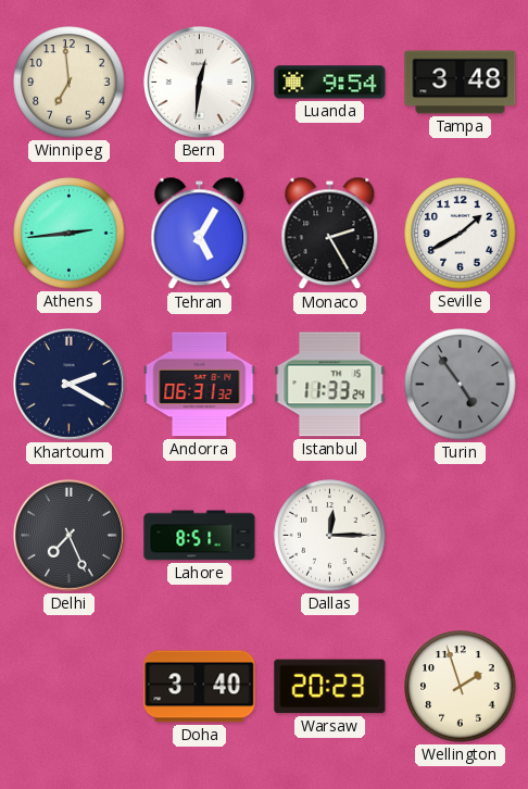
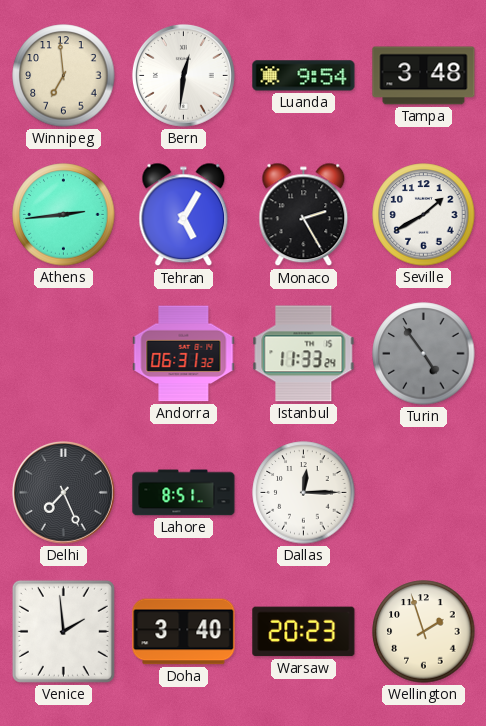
Khartoum: 2:20 -> none
Venice: none -> 1:59
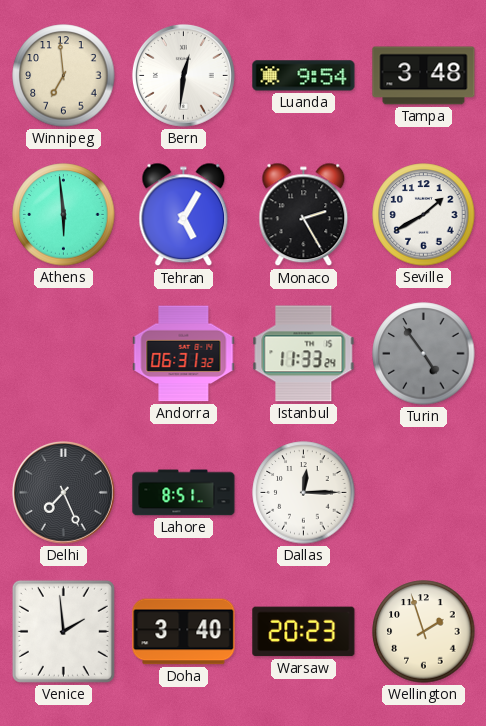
Athens: 2:44 -> 5:59
